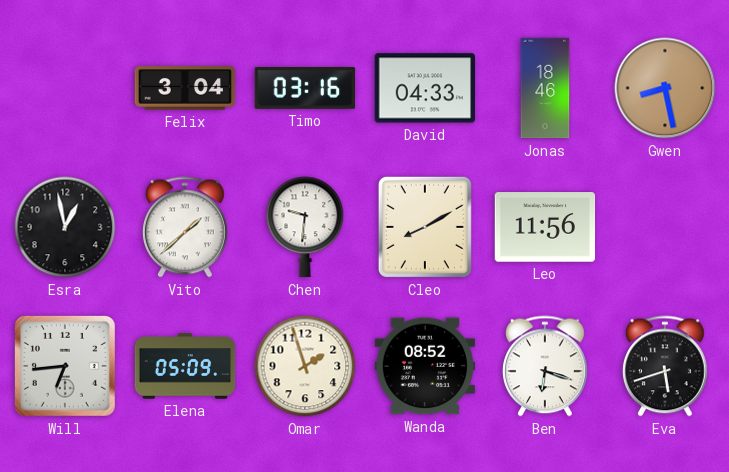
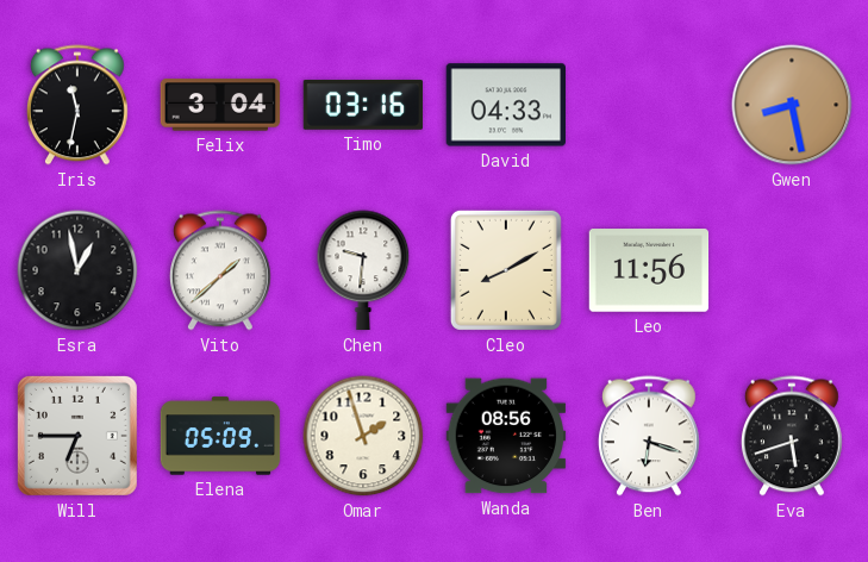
Iris: none -> 11:32
Jonas: 18:46 -> none
Will: 6:44 -> 6:45
Wanda: 08:52 -> 08:56
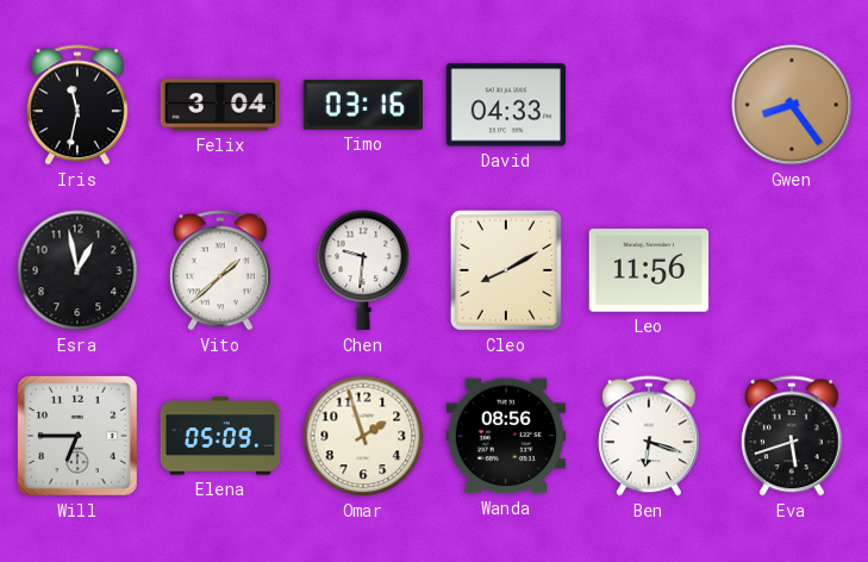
Gwen: 8:28 -> 8:24
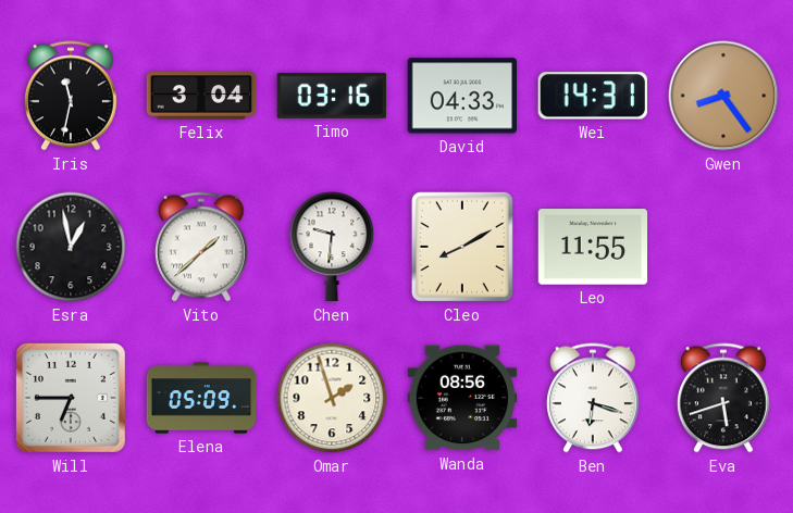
Wei: none -> 14:31
Leo: 11:56 -> 11:55
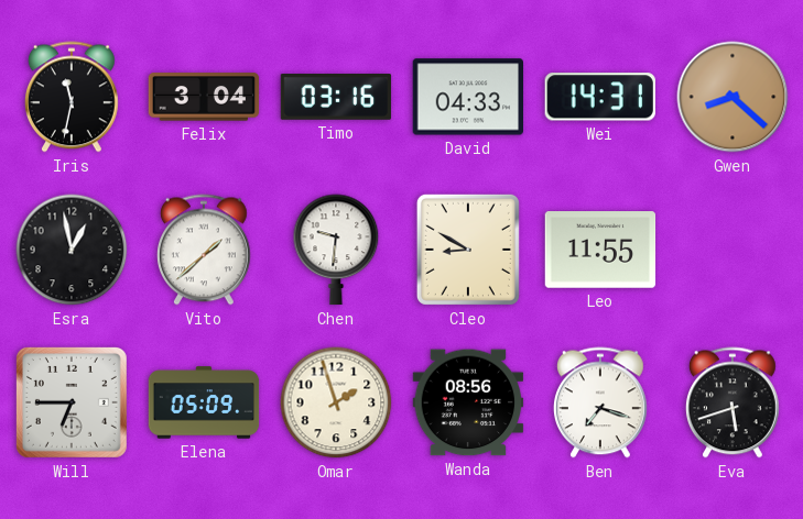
Gwen: 8:24 -> 8:22
Cleo: 8:10 -> 8:50
Ben: 6:18 -> 7:18
